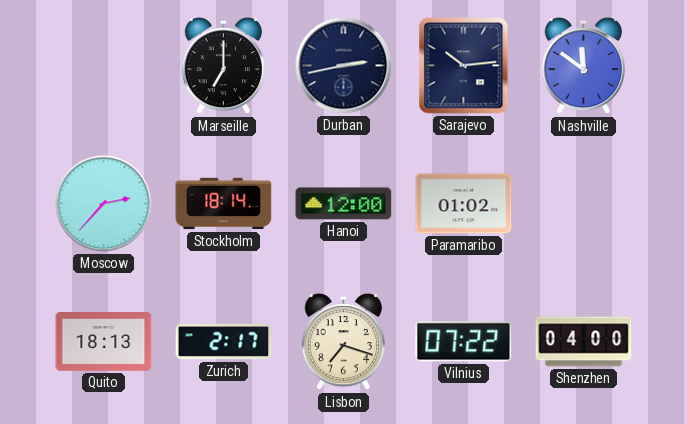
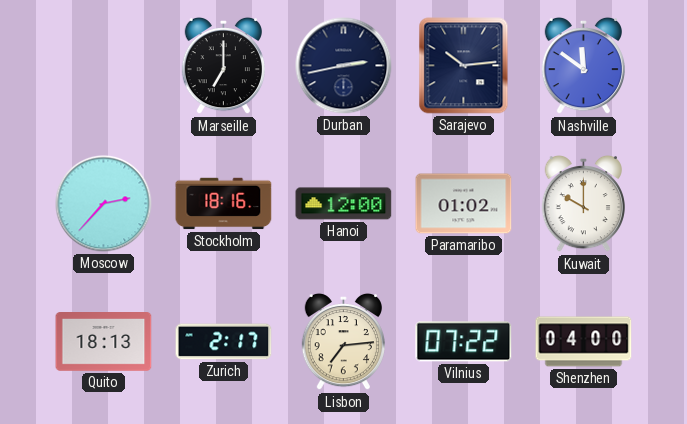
Stockholm: 18:14 -> 18:16
Kuwait: none -> 10:00
Lisbon: 7:18 -> 7:14
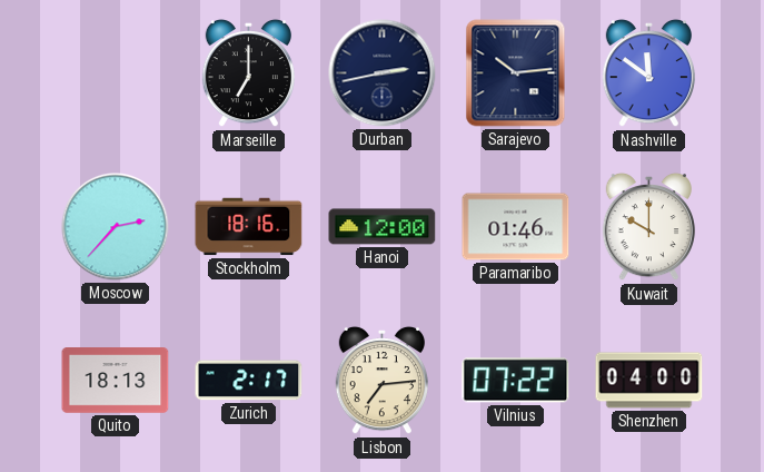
Paramaribo: 01:02 -> 01:46
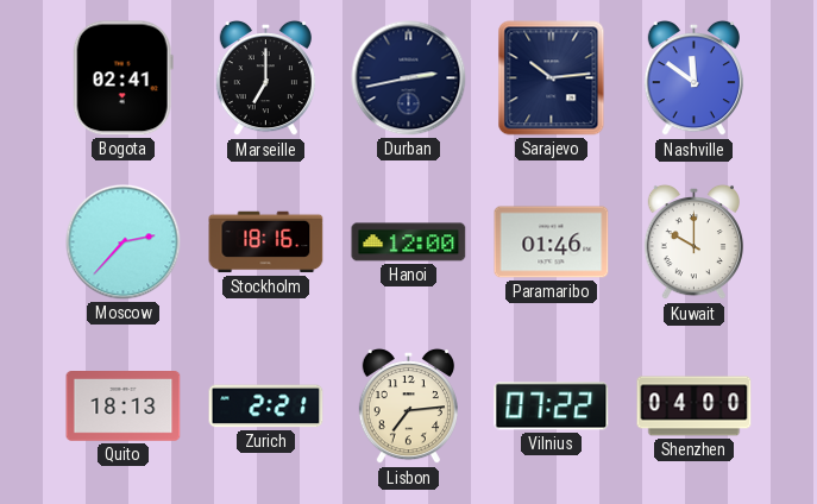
Bogota: none -> 02:41
Zurich: 2:17 -> 2:21
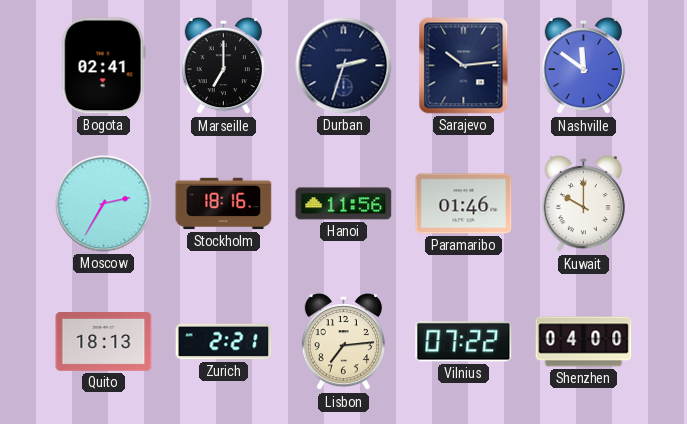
Durban: 2:43 -> 2:33
Moscow: 2:37 -> 2:35
Hanoi: 12:00 -> 11:56
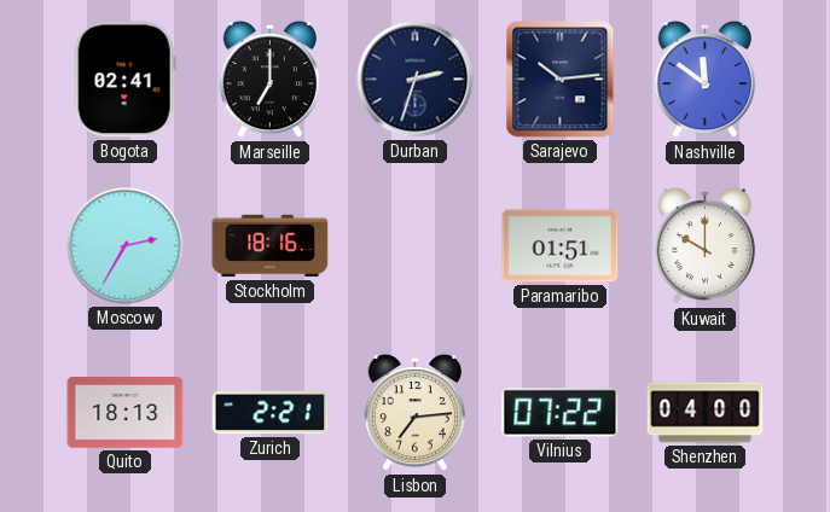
Hanoi: 11:56 -> none
Paramaribo: 01:46 -> 01:51
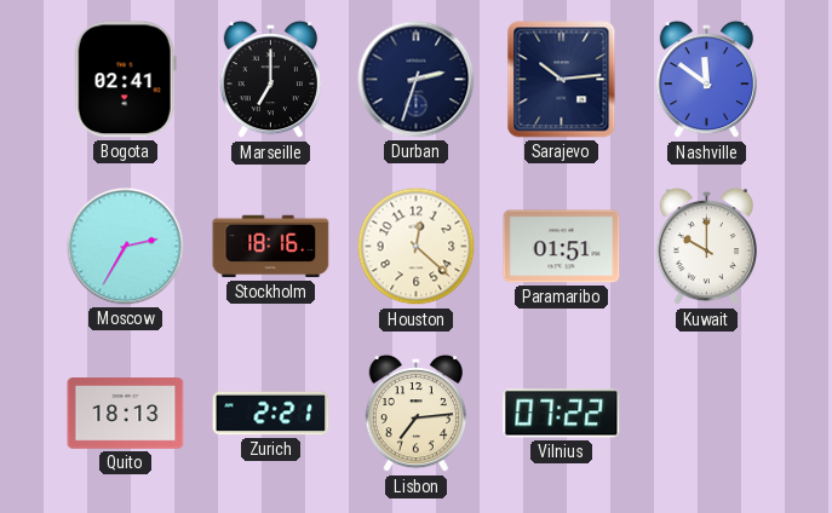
Houston: none -> 12:22
Shenzhen: 04:00 -> none
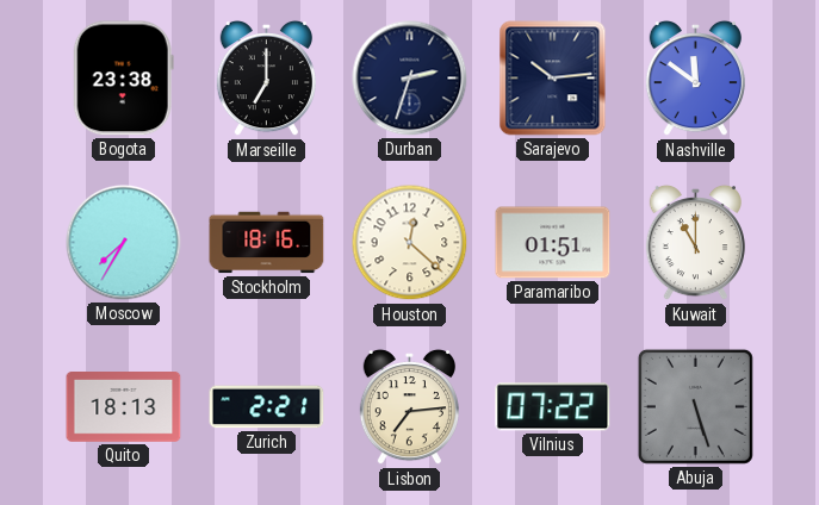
Bogota: 02:41 -> 23:38
Moscow: 2:35 -> 7:35
Kuwait: 10:00 -> 11:00
Abuja: none -> 5:27
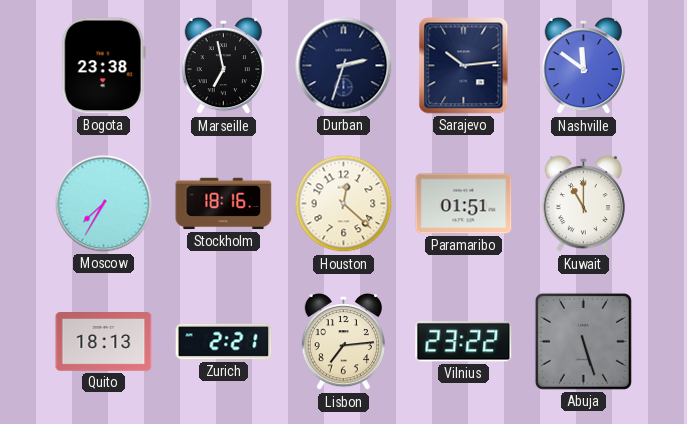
Marseille: 7:00 -> 6:58
Vilnius: 07:22 -> 23:22
